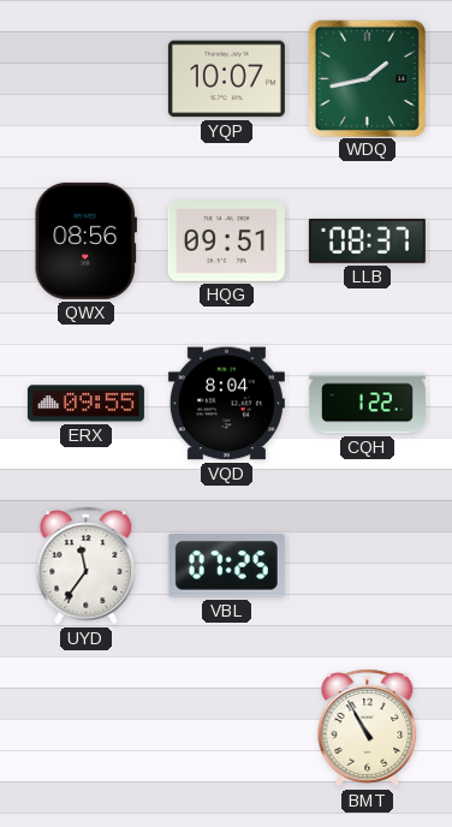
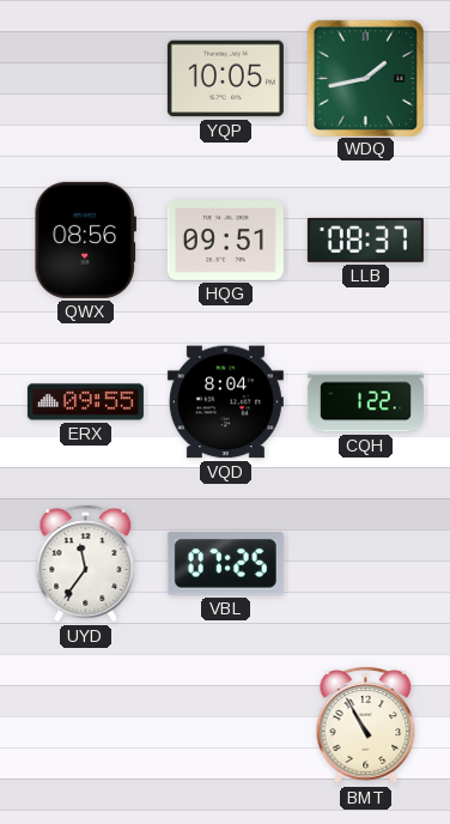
YQP: 10:07 -> 10:05
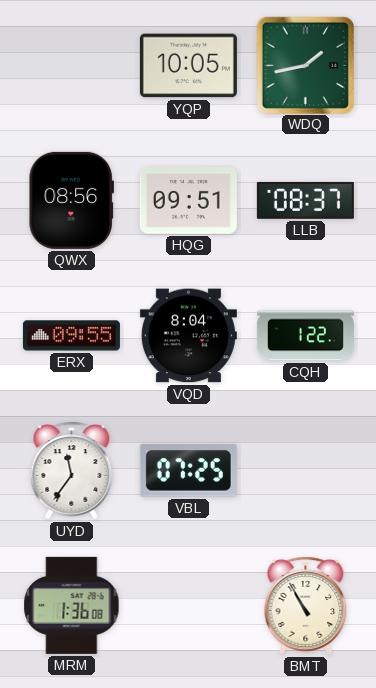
MRM: none -> 1:36
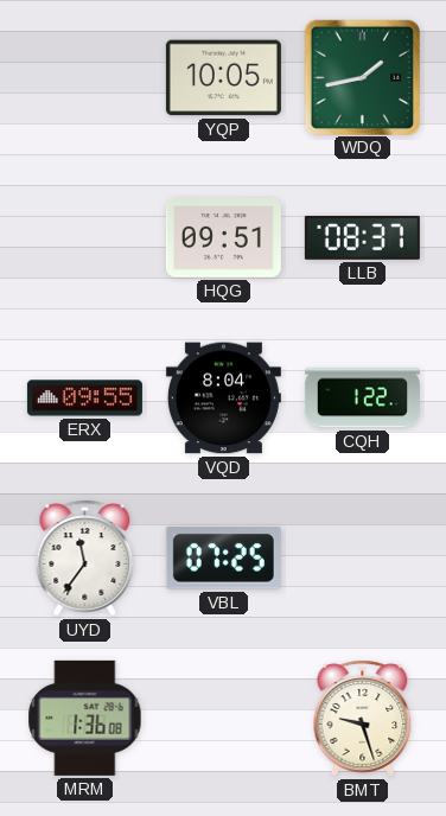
QWX: 08:56 -> none
BMT: 10:55 -> 9:27
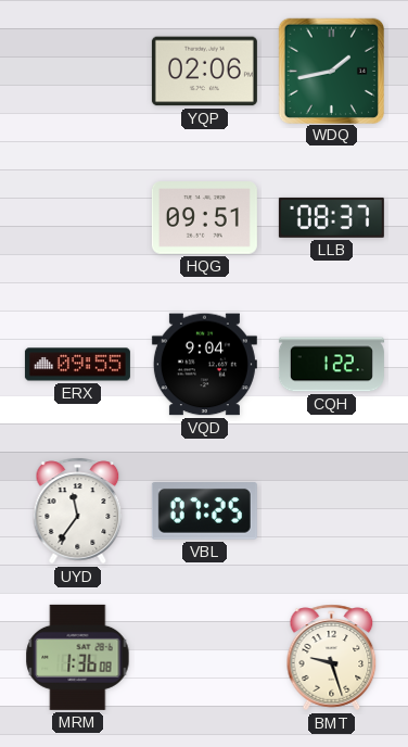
YQP: 10:05 -> 02:06
VQD: 8:04 -> 9:04
